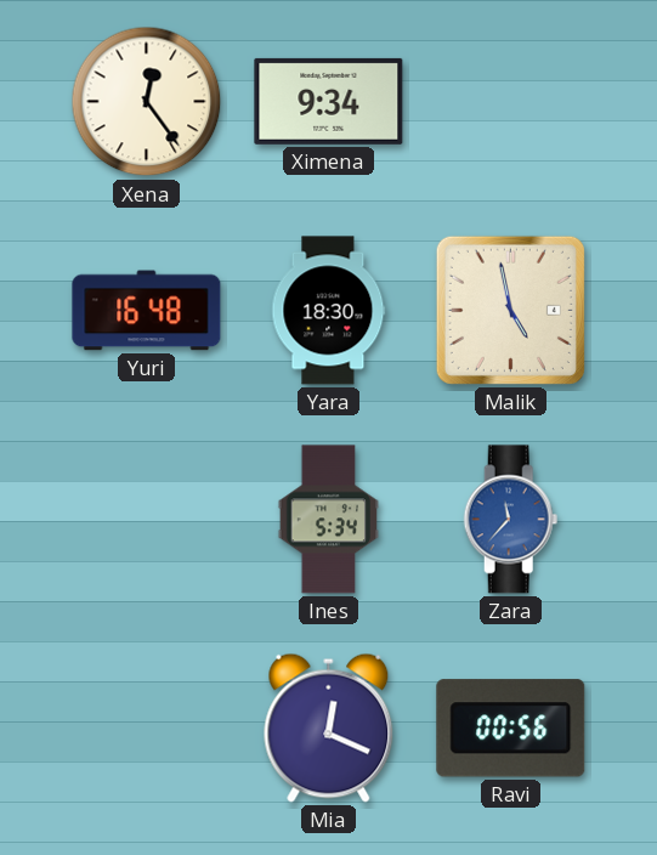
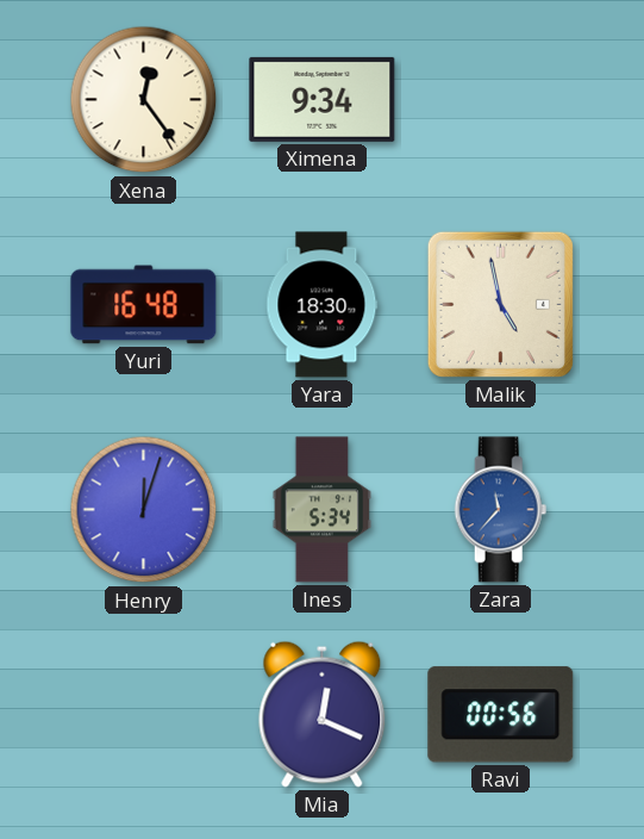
Henry: none -> 12:03
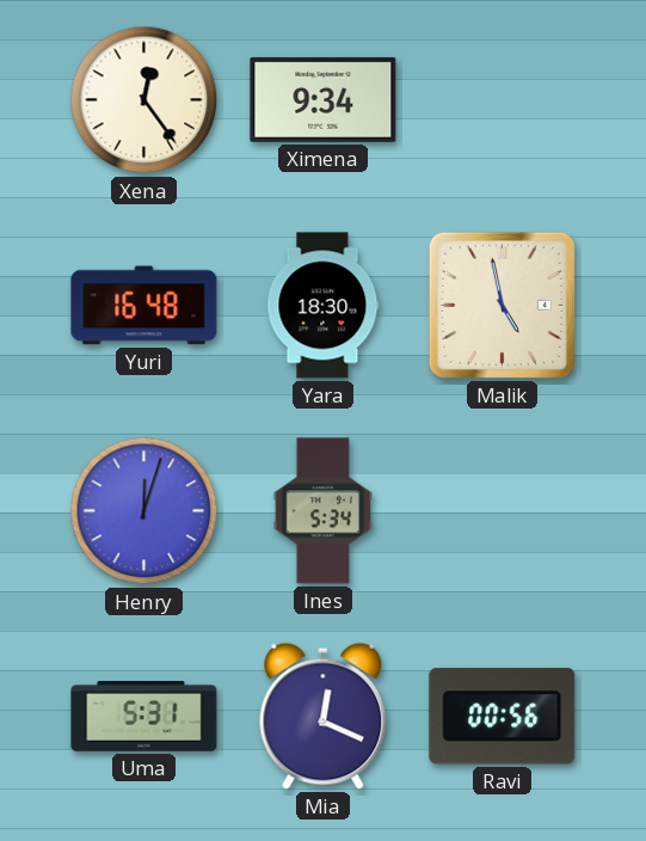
Zara: 11:37 -> none
Uma: none -> 5:31
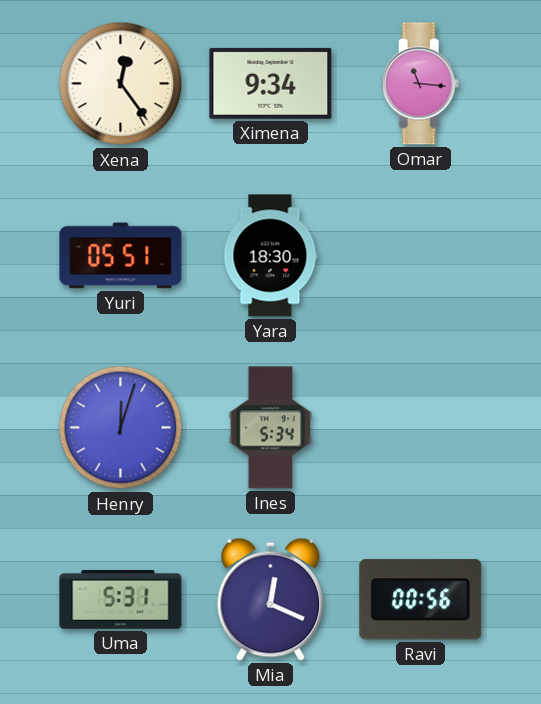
Omar: none -> 11:16
Yuri: 16:48 -> 05:51
Malik: 4:58 -> none
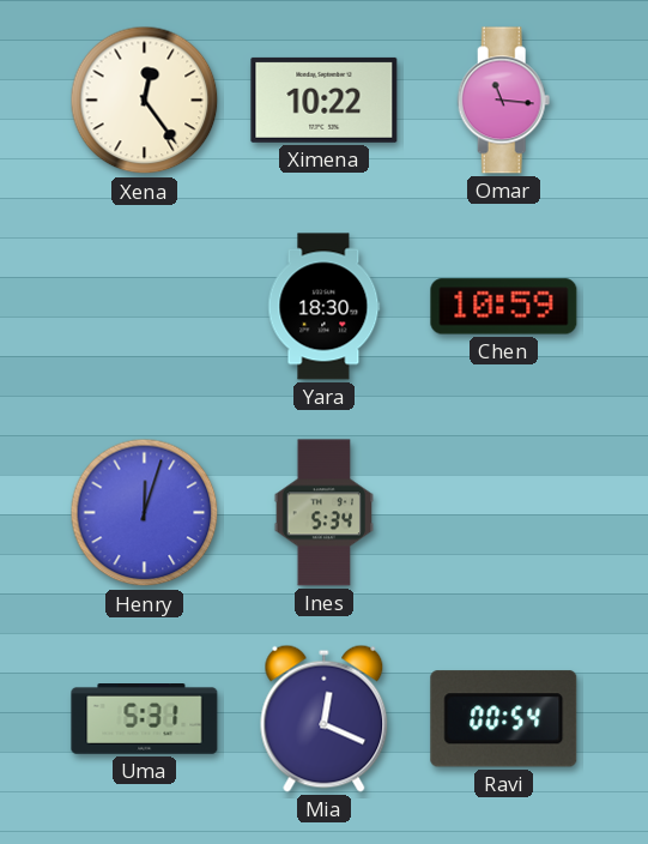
Ximena: 9:34 -> 10:22
Yuri: 05:51 -> none
Chen: none -> 10:59
Ravi: 00:56 -> 00:54
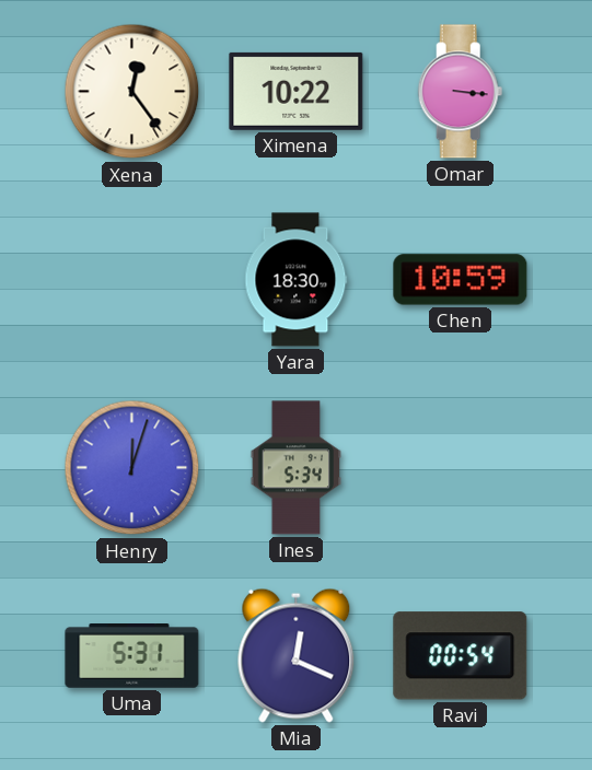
Omar: 11:16 -> 3:16
